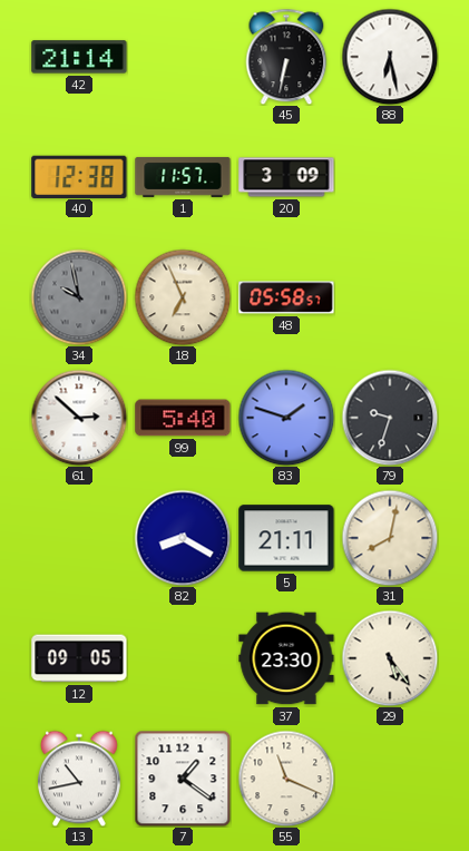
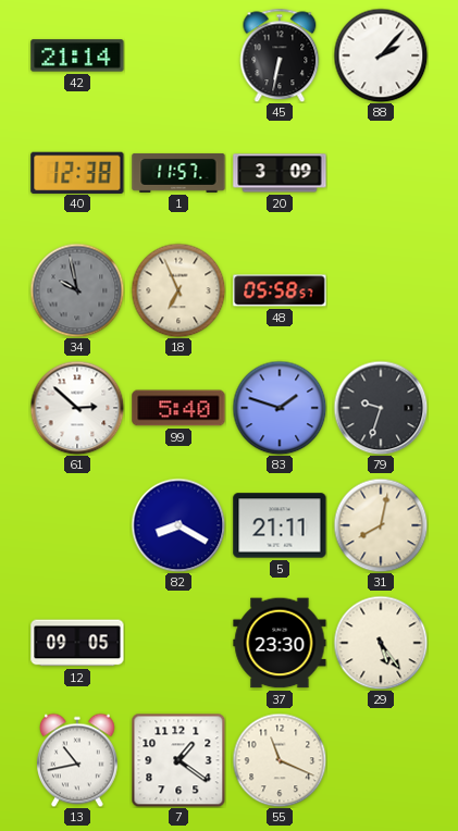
88: 6:28 -> 2:07
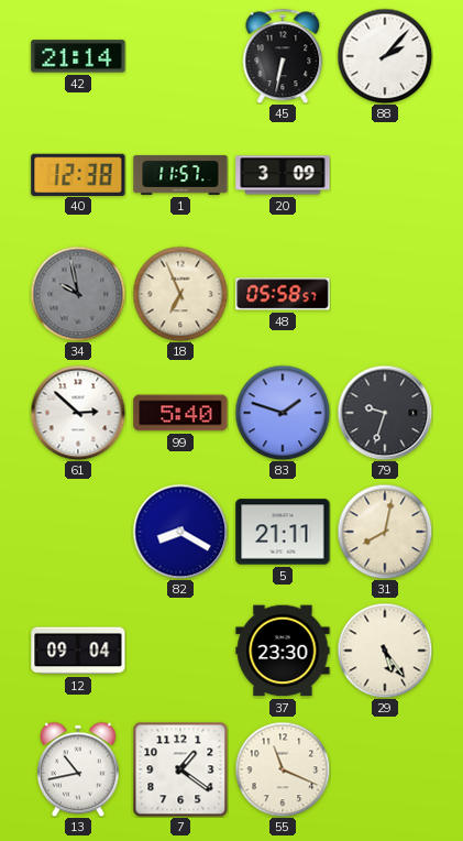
12: 09:05 -> 09:04
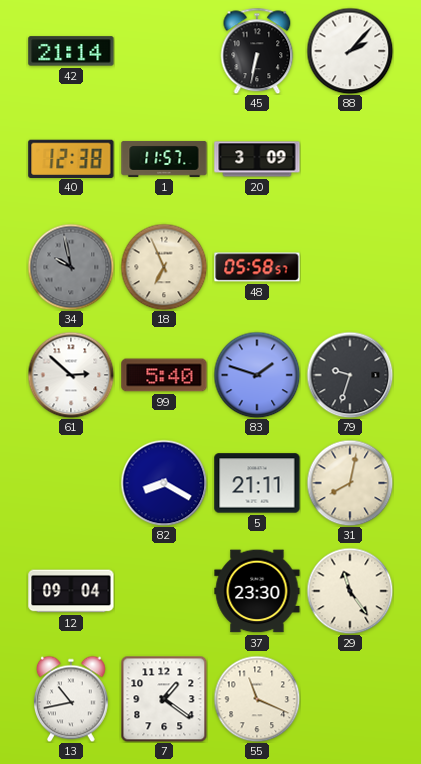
29: 5:24 -> 11:24
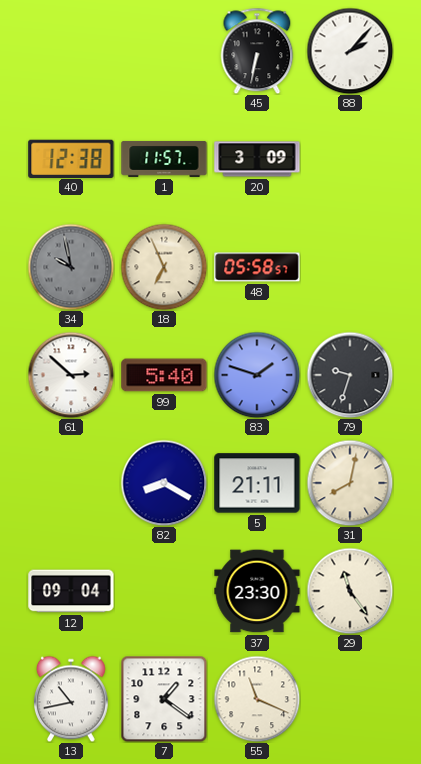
42: 21:14 -> none
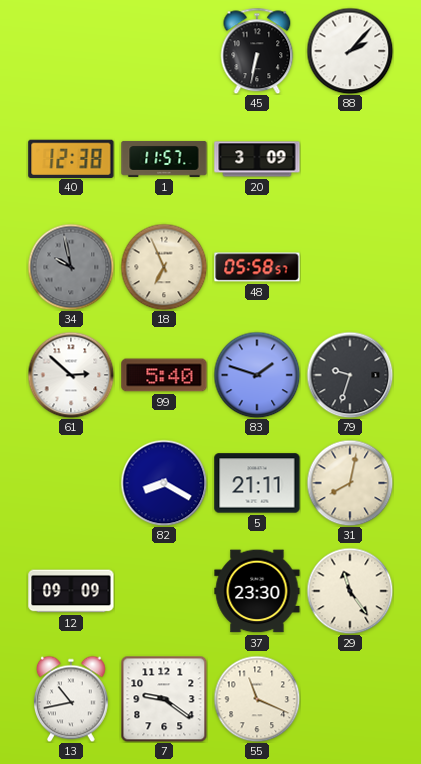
12: 09:04 -> 09:09
7: 1:21 -> 9:21
